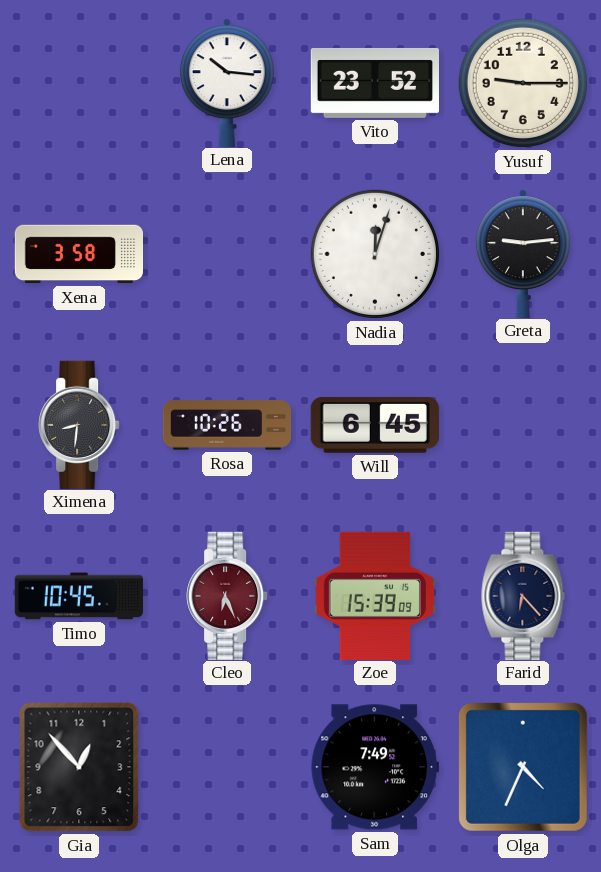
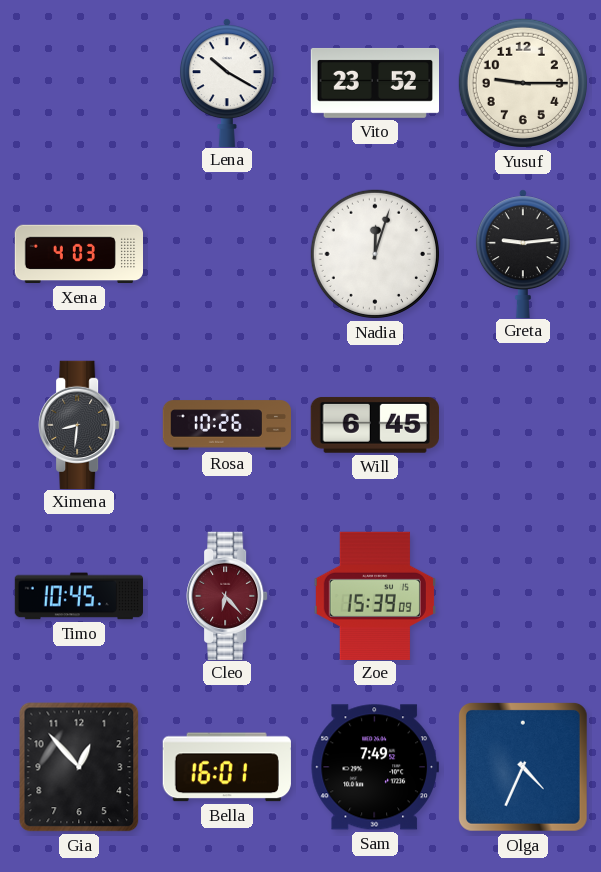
Lena: 10:16 -> 10:20
Xena: 3:58 -> 4:03
Cleo: 6:26 -> 6:23
Farid: 6:23 -> none
Bella: none -> 16:01
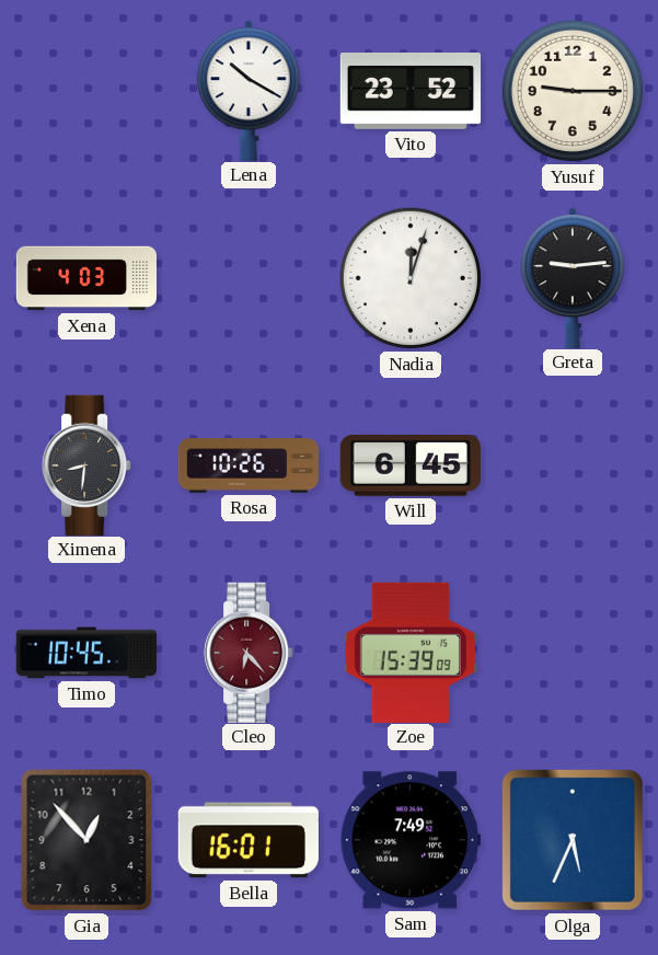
Olga: 4:34 -> 5:34
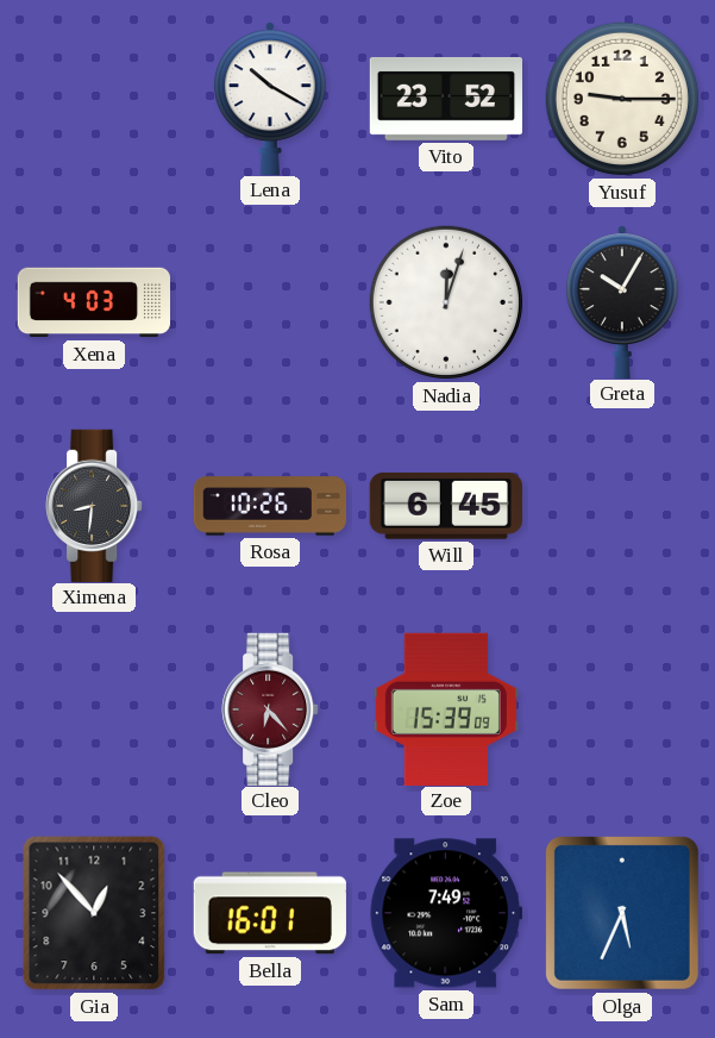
Greta: 9:14 -> 10:05
Timo: 10:45 -> none
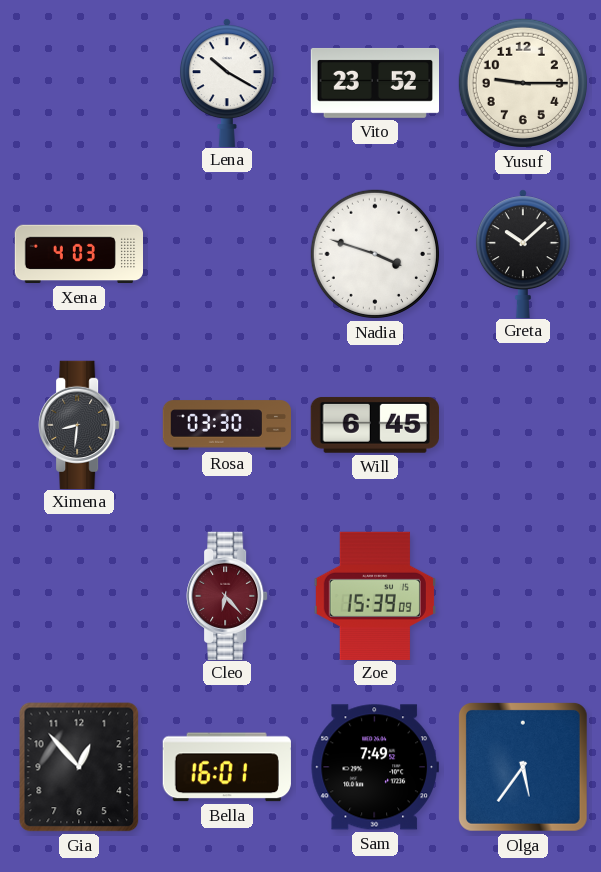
Nadia: 12:03 -> 3:48
Greta: 10:05 -> 10:08
Rosa: 10:26 -> 03:30
Olga: 5:34 -> 5:36
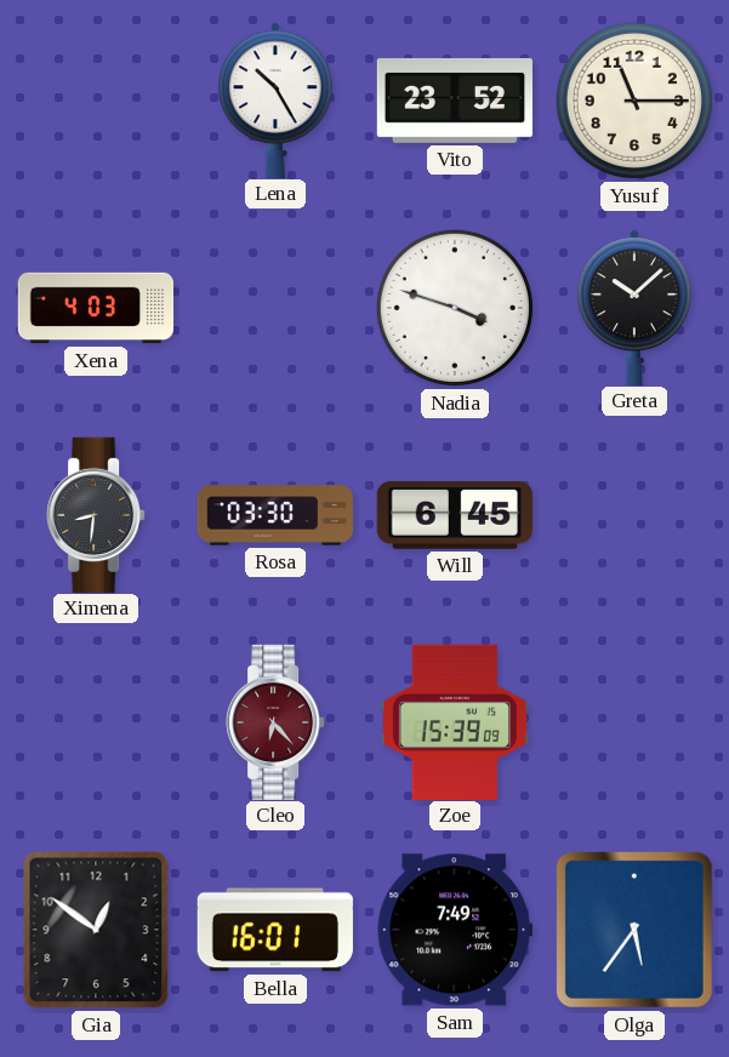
Lena: 10:20 -> 10:25
Yusuf: 9:15 -> 11:15
Gia: 12:53 -> 12:51
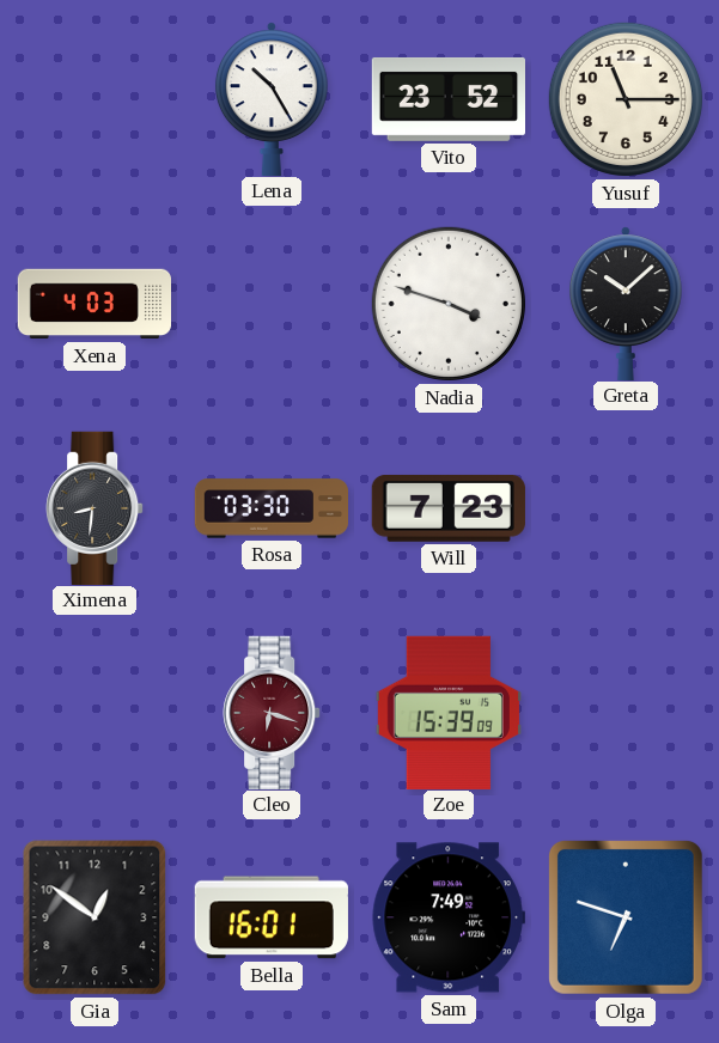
Will: 6:45 -> 7:23
Cleo: 6:23 -> 6:18
Olga: 5:36 -> 6:48
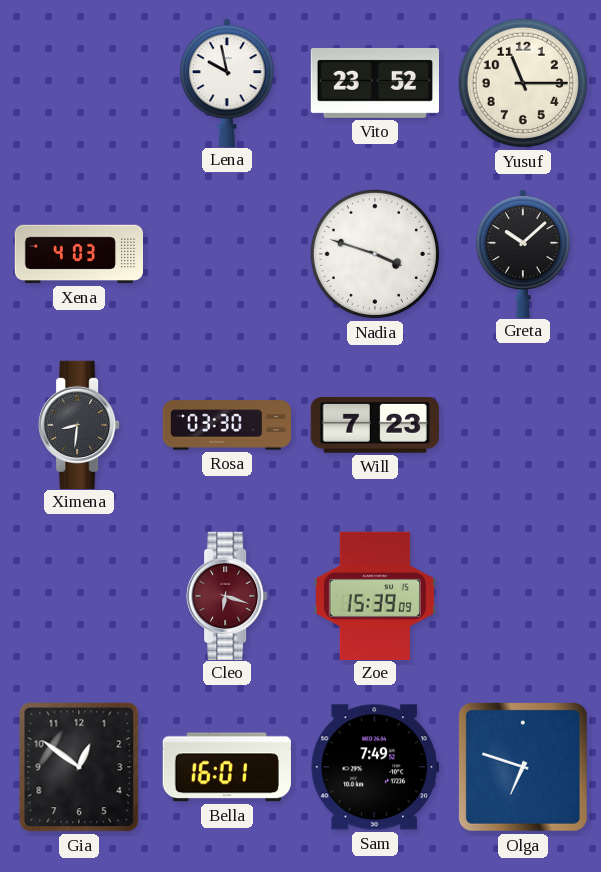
Lena: 10:25 -> 9:58
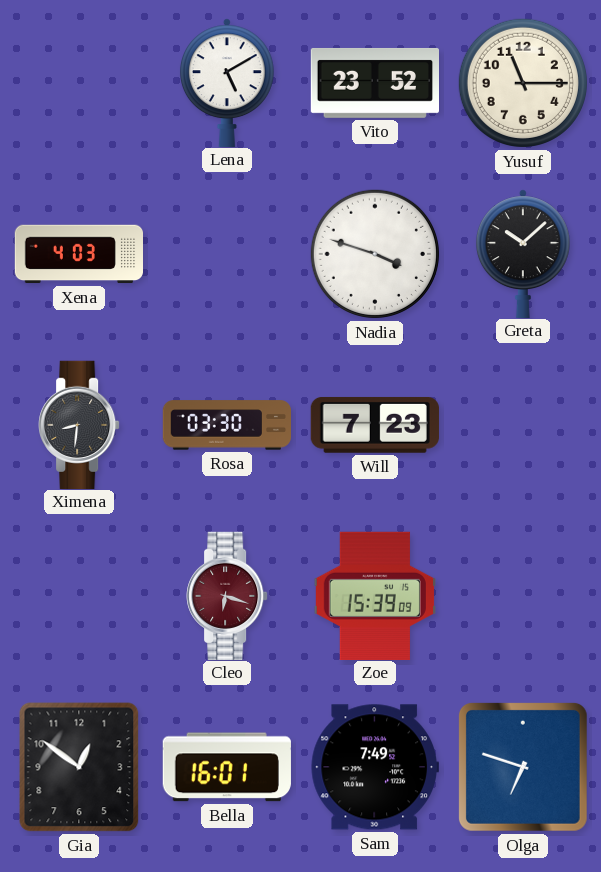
Lena: 9:58 -> 5:10
